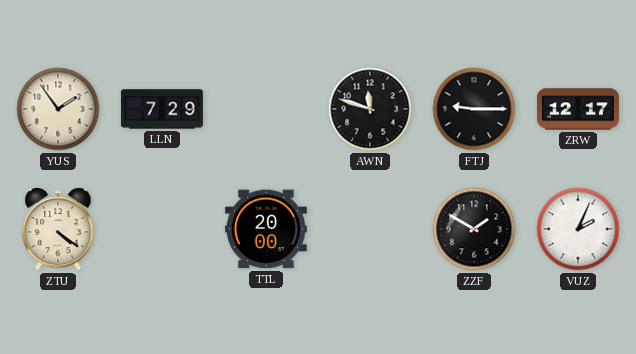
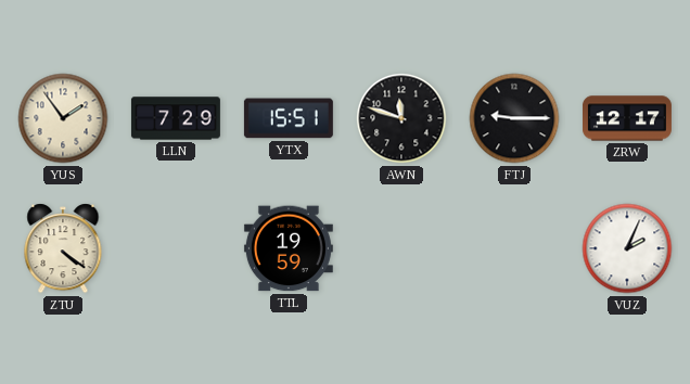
YTX: none -> 15:51
TTL: 20:00 -> 19:59
ZZF: 1:50 -> none
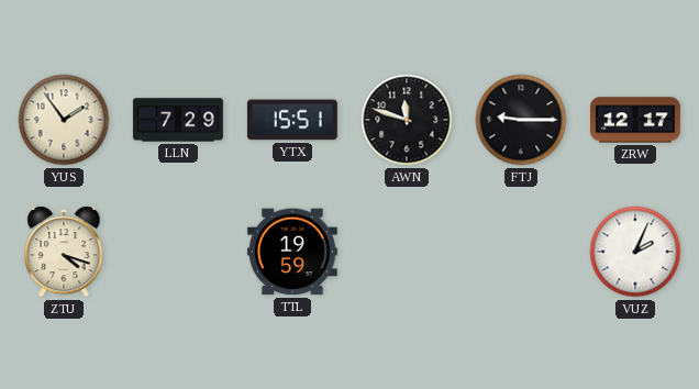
ZTU: 4:21 -> 4:18
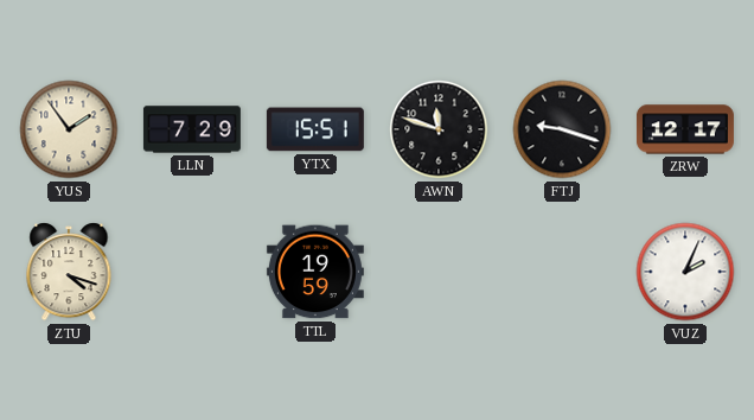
FTJ: 9:15 -> 9:18
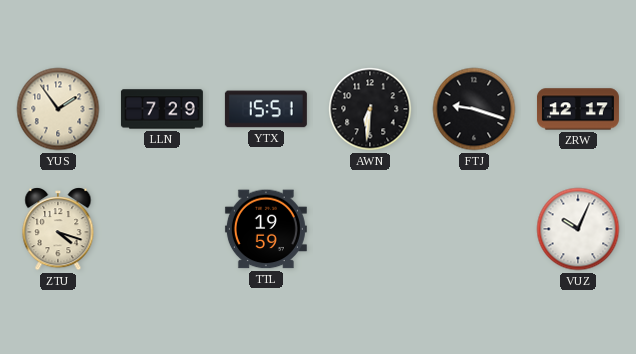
AWN: 11:48 -> 6:31
VUZ: 2:04 -> 10:04
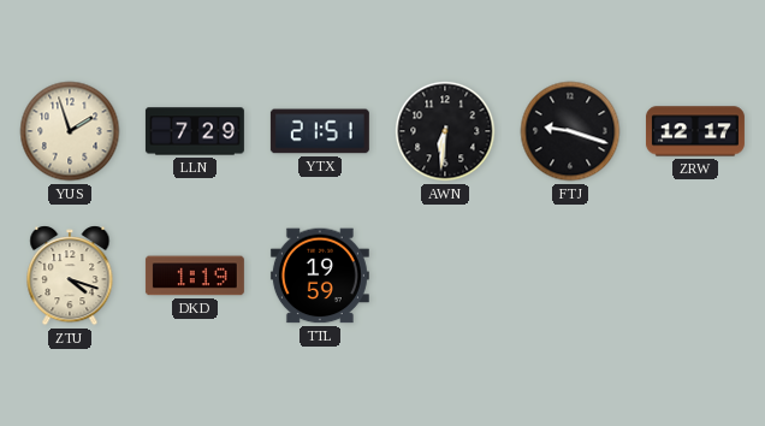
YUS: 1:54 -> 1:57
YTX: 15:51 -> 21:51
DKD: none -> 1:19
VUZ: 10:04 -> none
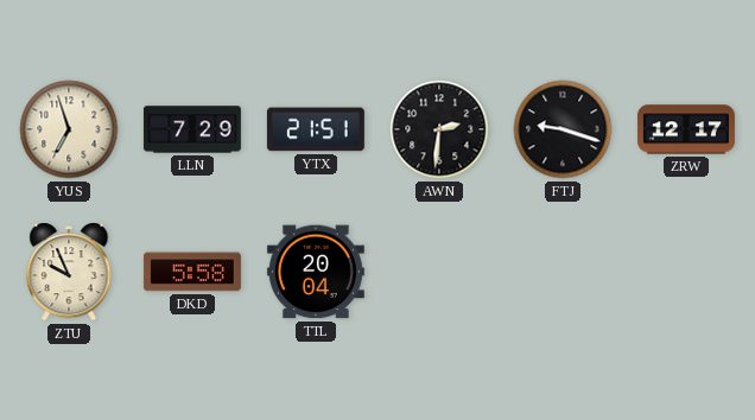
YUS: 1:57 -> 6:57
AWN: 6:31 -> 2:31
ZTU: 4:18 -> 9:56
DKD: 1:19 -> 5:58
TTL: 19:59 -> 20:04
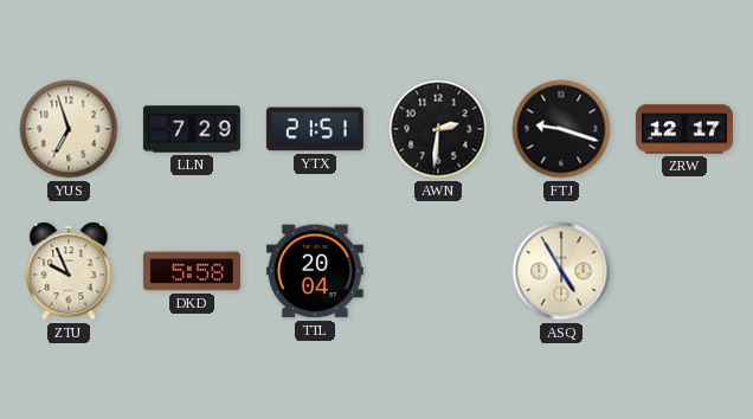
ASQ: none -> 4:55
